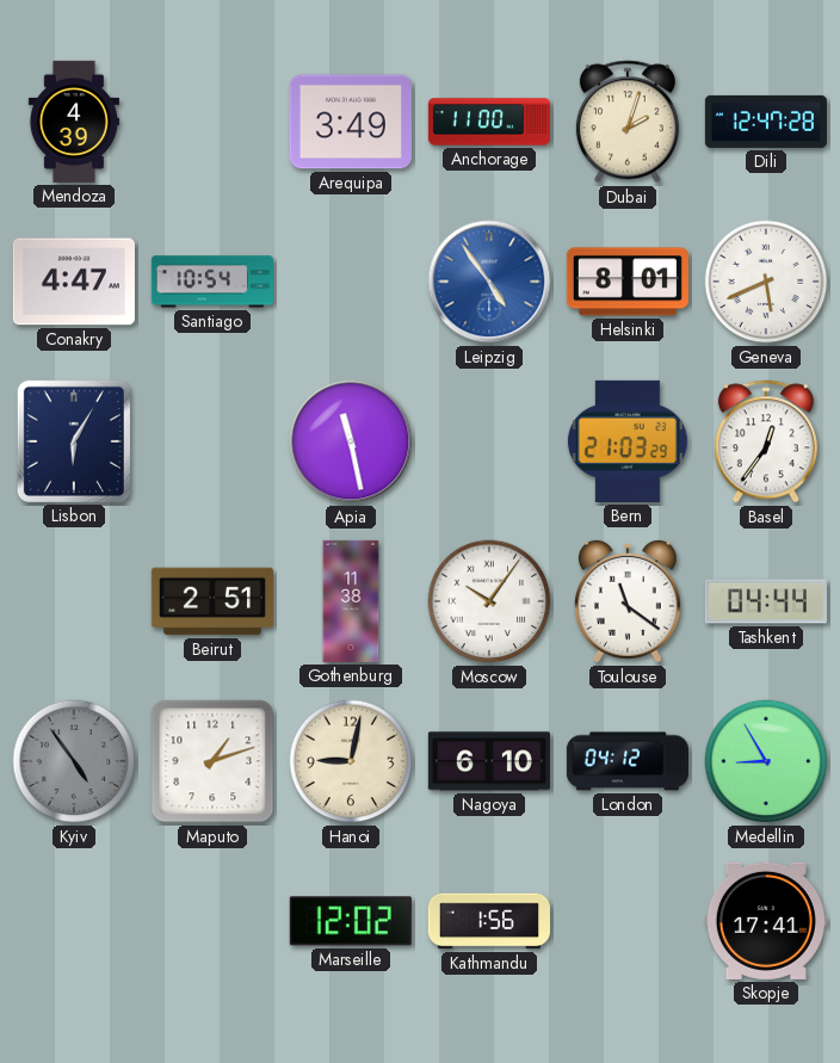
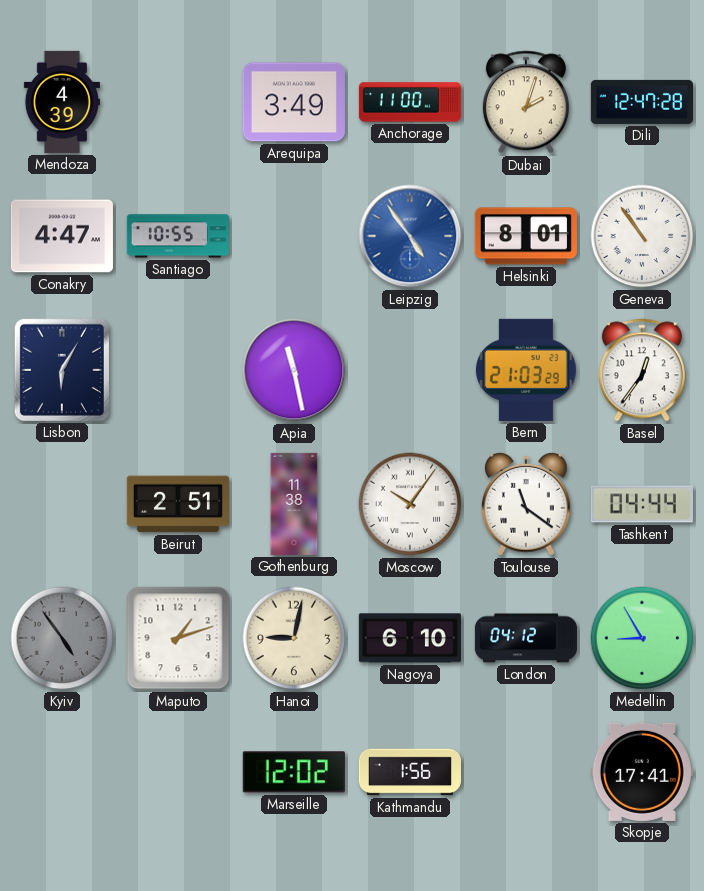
Santiago: 10:54 -> 10:55
Geneva: 5:41 -> 10:54
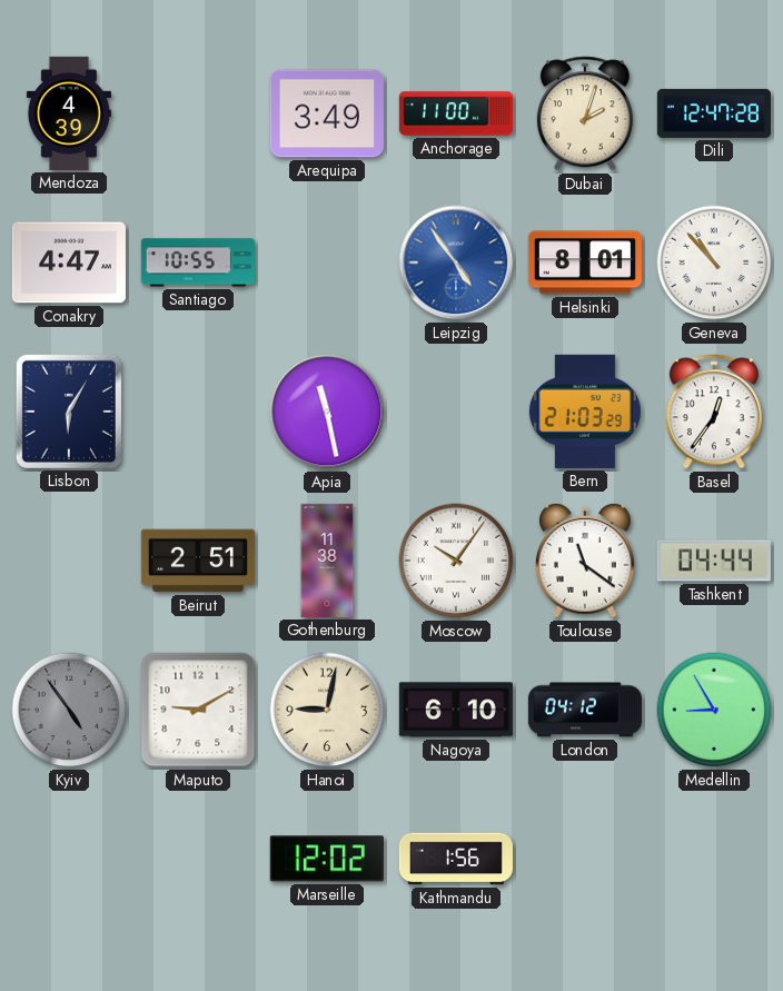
Geneva: 10:54 -> 10:53
Maputo: 1:12 -> 9:10
Skopje: 17:41 -> none
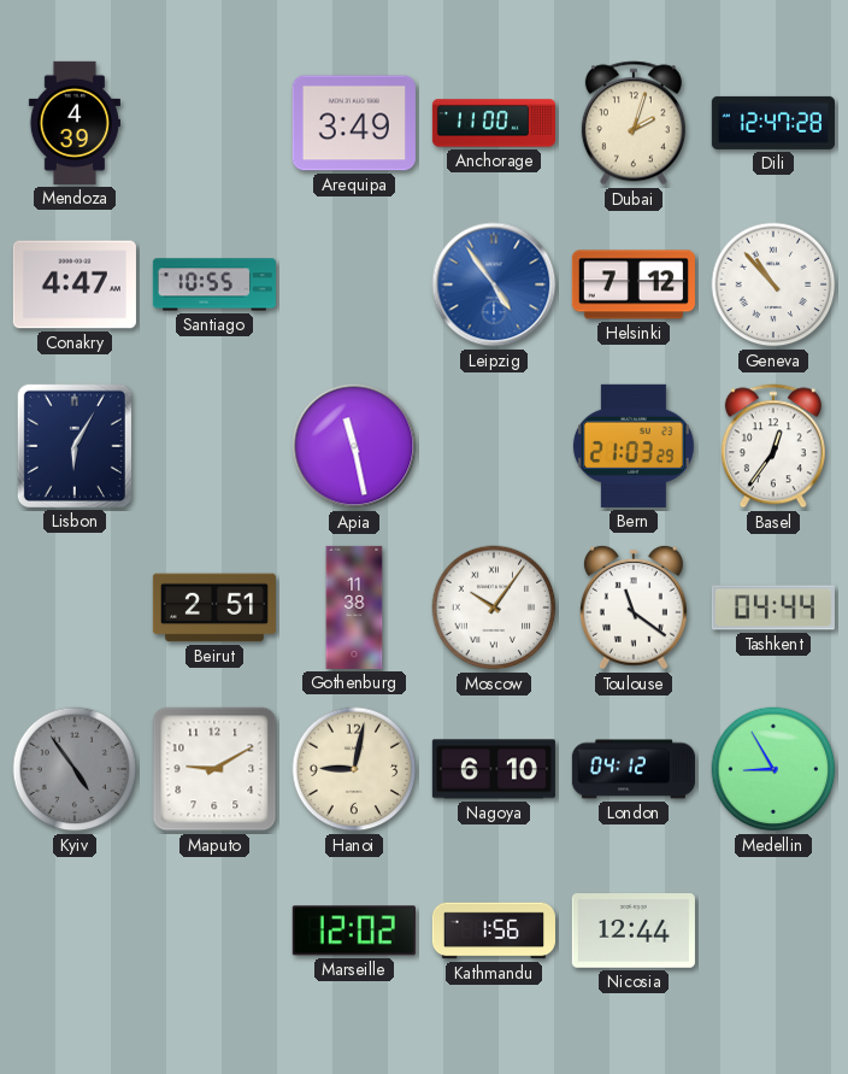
Helsinki: 8:01 -> 7:12
Nicosia: none -> 12:44
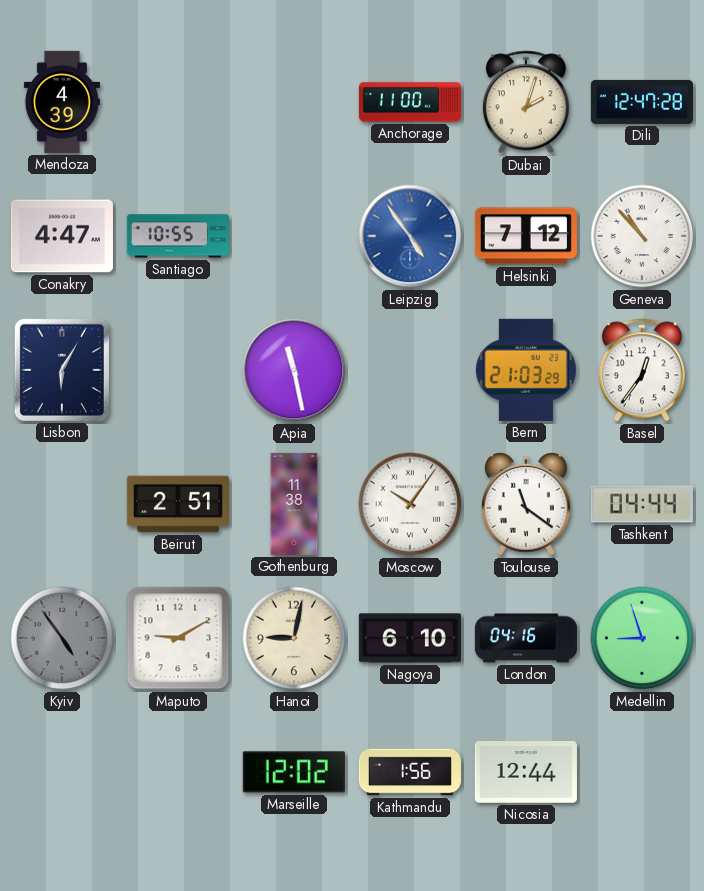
Arequipa: 3:49 -> none
London: 04:12 -> 04:16
Medellin: 8:55 -> 8:57
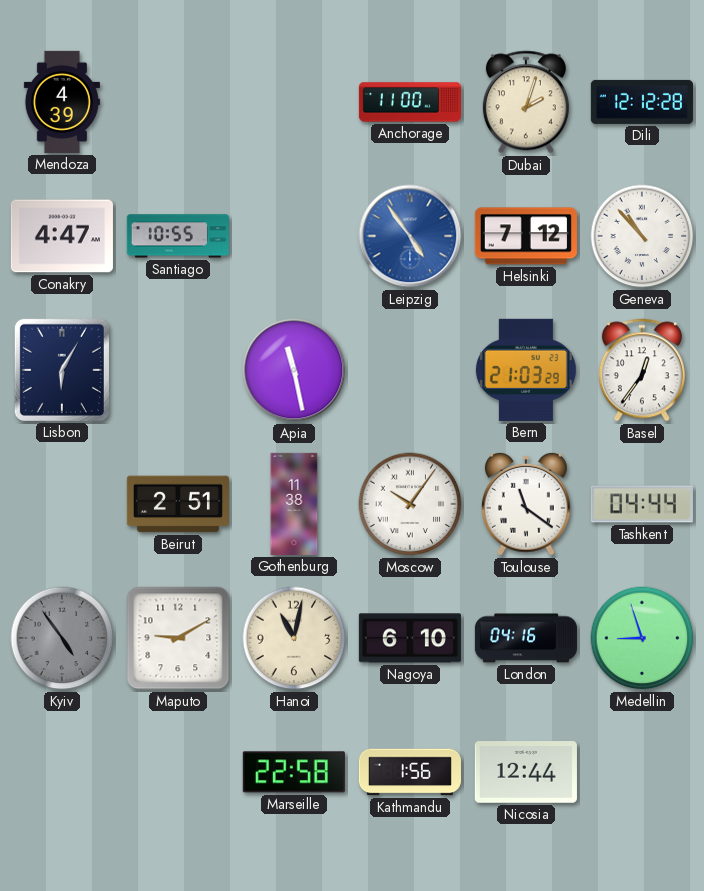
Dili: 12:47 -> 12:12
Hanoi: 9:02 -> 11:02
Marseille: 12:02 -> 22:58
